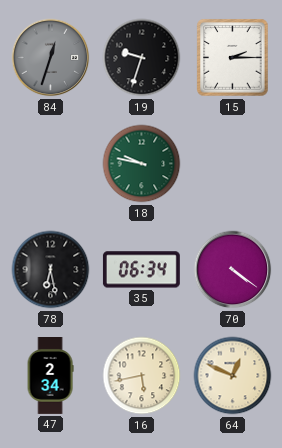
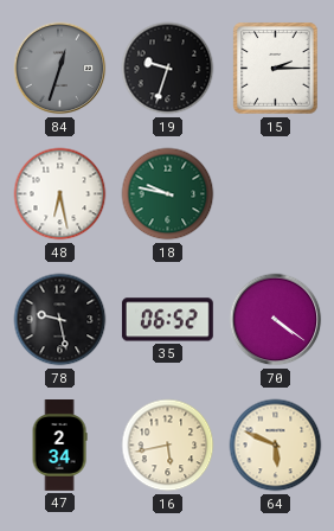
48: none -> 6:28
78: 6:28 -> 9:28
35: 06:34 -> 06:52
64: 12:49 -> 5:49
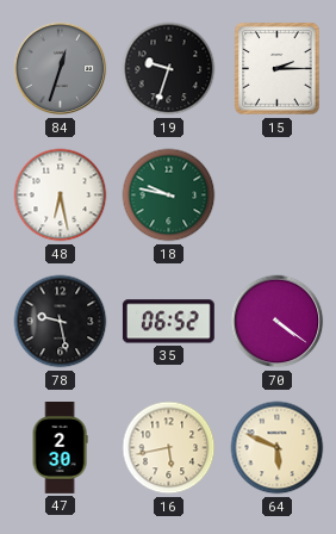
47: 2:34 -> 2:30
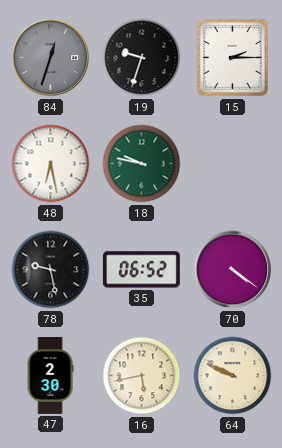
64: 5:49 -> 9:49
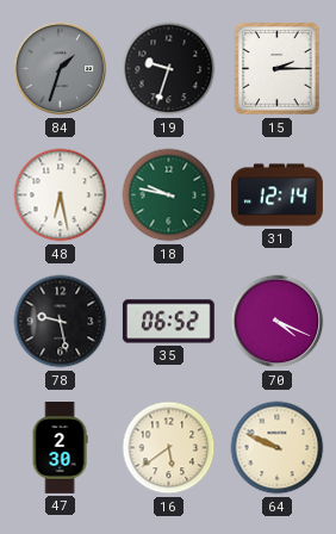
84: 12:33 -> 1:33
31: none -> 12:14
70: 4:21 -> 4:19
16: 5:43 -> 5:39
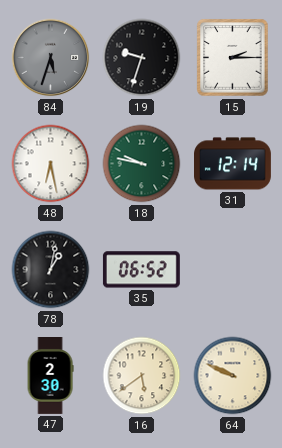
84: 1:33 -> 5:33
78: 9:28 -> 1:02
70: 4:19 -> none
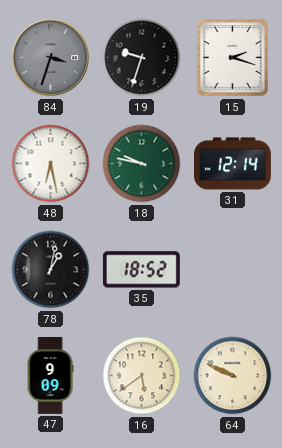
84: 5:33 -> 3:33
15: 2:15 -> 2:18
35: 06:52 -> 18:52
47: 2:30 -> 9:09
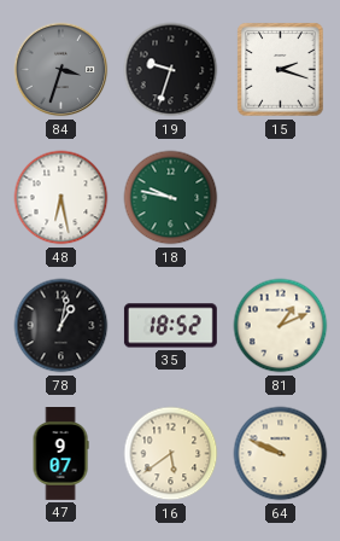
31: 12:14 -> none
81: none -> 1:11
47: 9:09 -> 9:07
